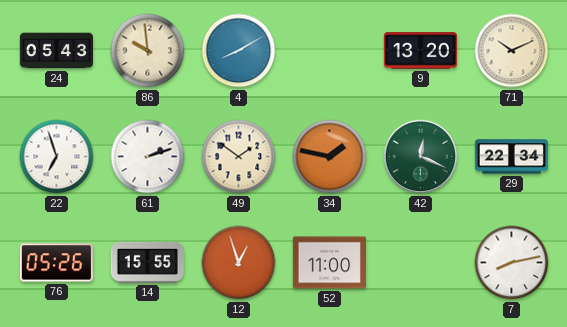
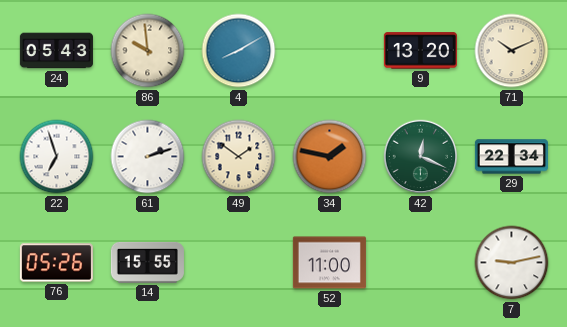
12: 12:57 -> none
7: 8:13 -> 9:13
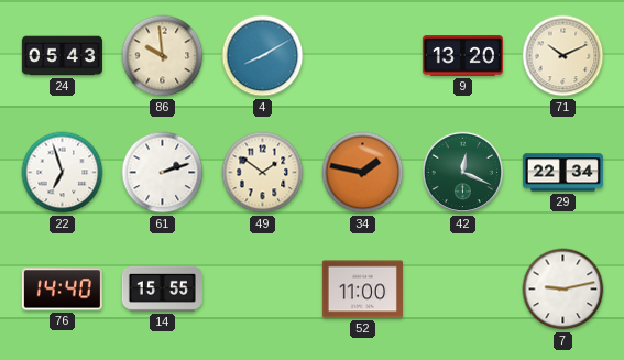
76: 05:26 -> 14:40
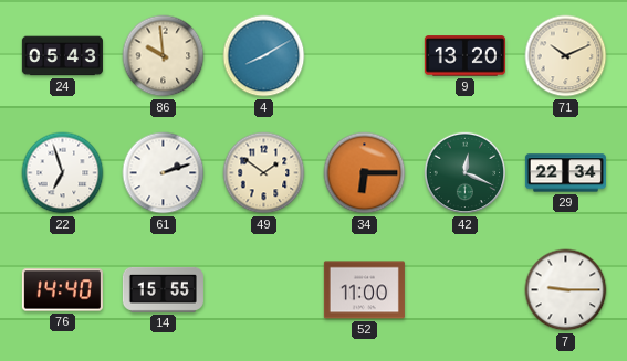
34: 1:47 -> 6:15
7: 9:13 -> 9:15
